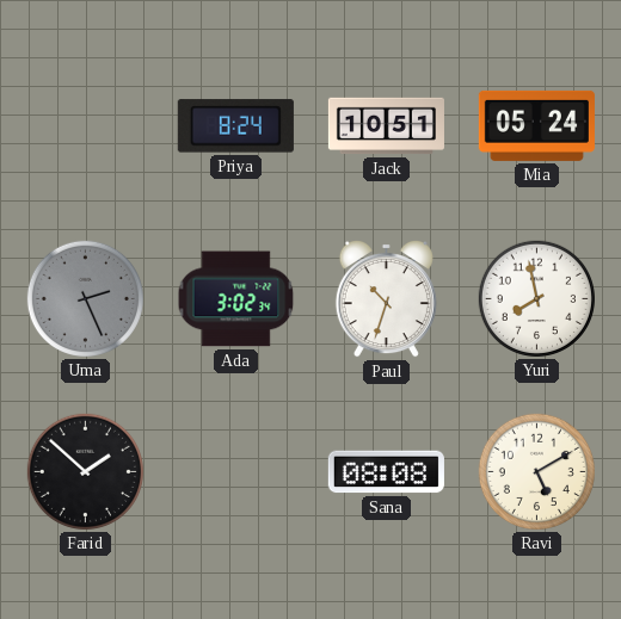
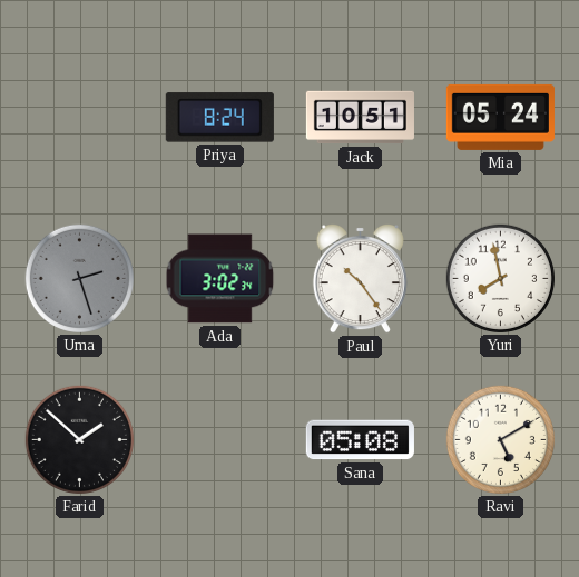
Uma: 2:26 -> 2:27
Paul: 10:33 -> 10:24
Sana: 08:08 -> 05:08
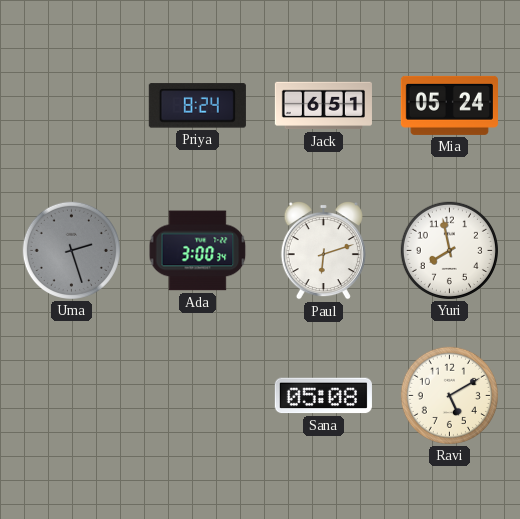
Jack: 10:51 -> 6:51
Ada: 3:02 -> 3:00
Paul: 10:24 -> 6:12
Farid: 1:52 -> none
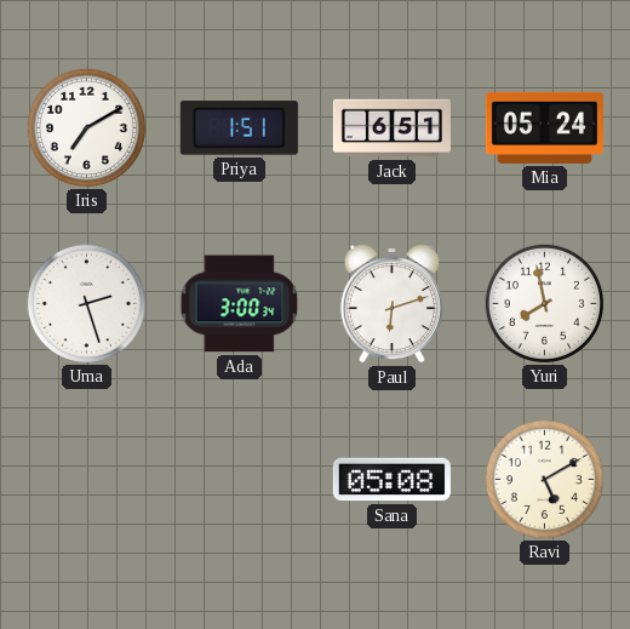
Iris: none -> 7:10
Priya: 8:24 -> 1:51
Uma dial: grey -> white
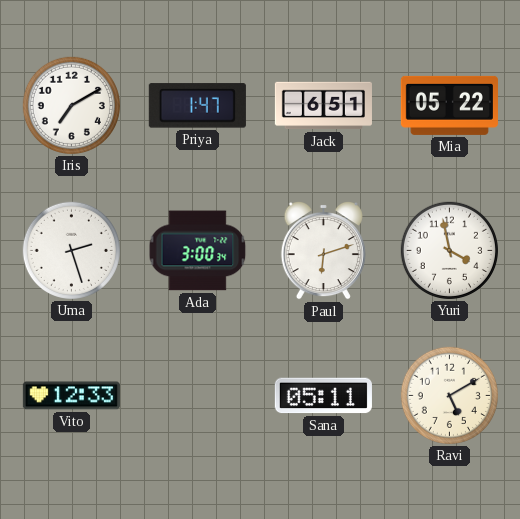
Priya: 1:51 -> 1:47
Mia: 05:24 -> 05:22
Yuri: 7:58 -> 3:58
Vito: none -> 12:33
Sana: 05:08 -> 05:11
